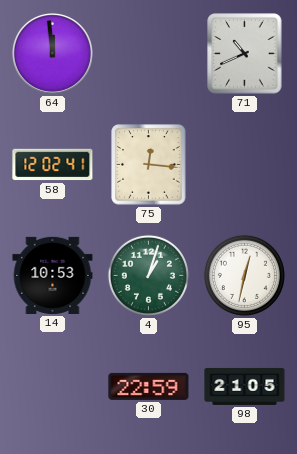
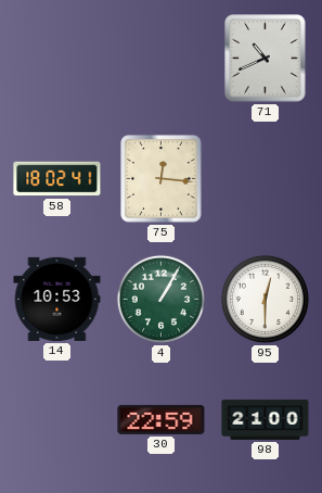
64: 11:59 -> none
58: 12:02 -> 18:02
4: 1:03 -> 1:05
95: 12:32 -> 12:30
98: 21:05 -> 21:00
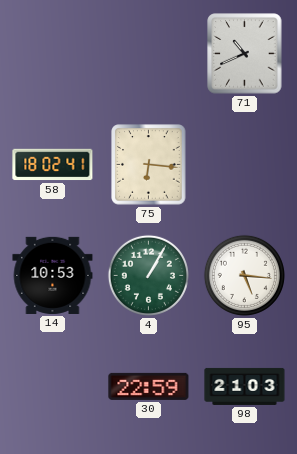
75: 12:16 -> 6:16
95: 12:30 -> 5:16
98: 21:00 -> 21:03
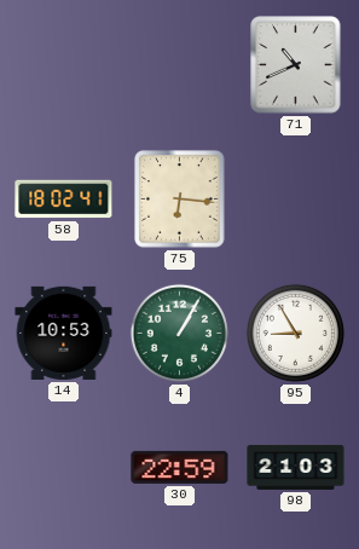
95: 5:16 -> 8:55
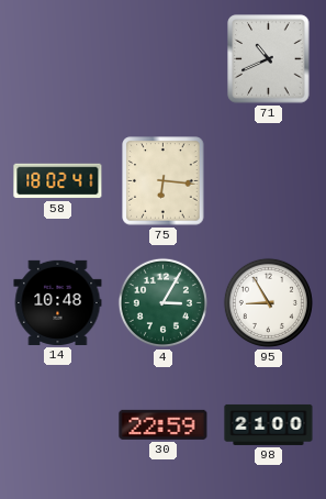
14: 10:53 -> 10:48
4: 1:05 -> 3:05
98: 21:03 -> 21:00
